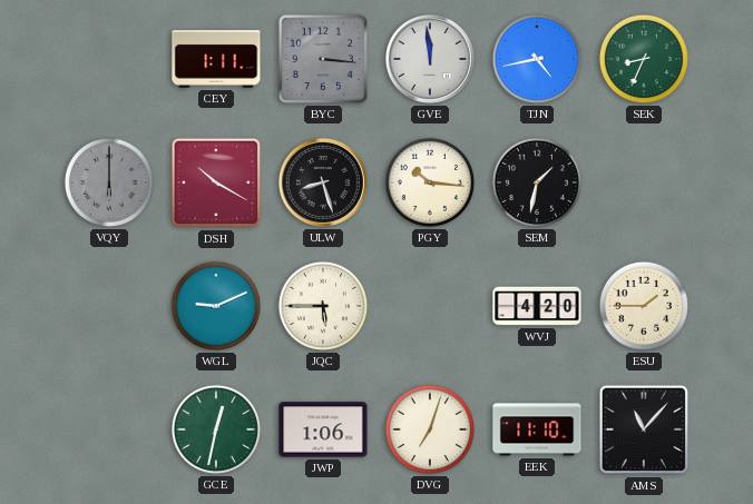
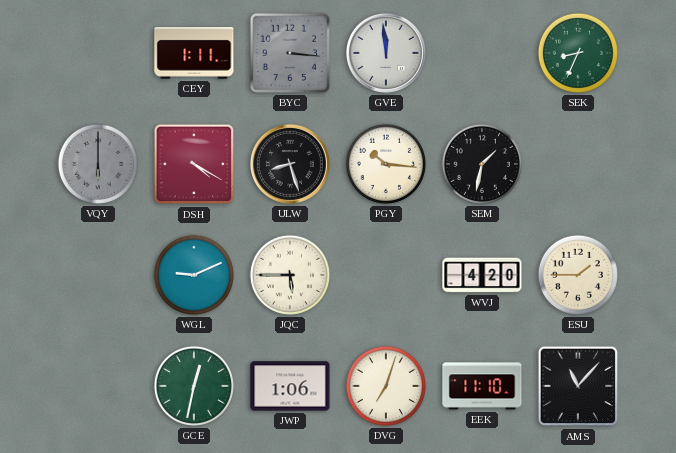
TJN: 4:43 -> none
DSH: 10:20 -> 4:20
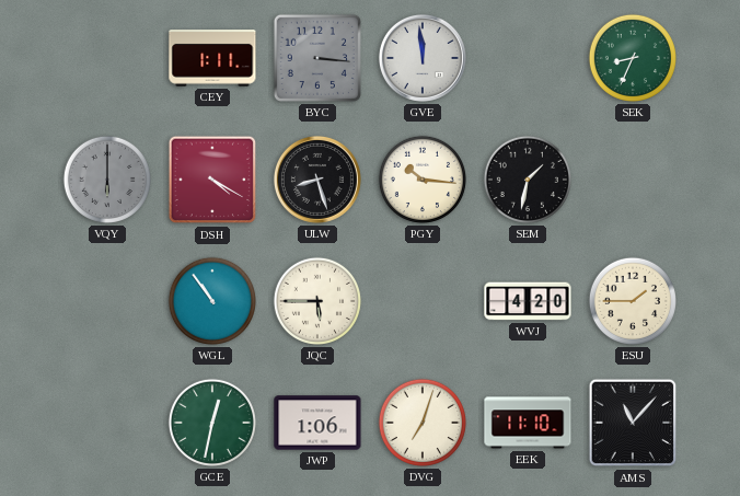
WGL: 9:11 -> 10:54
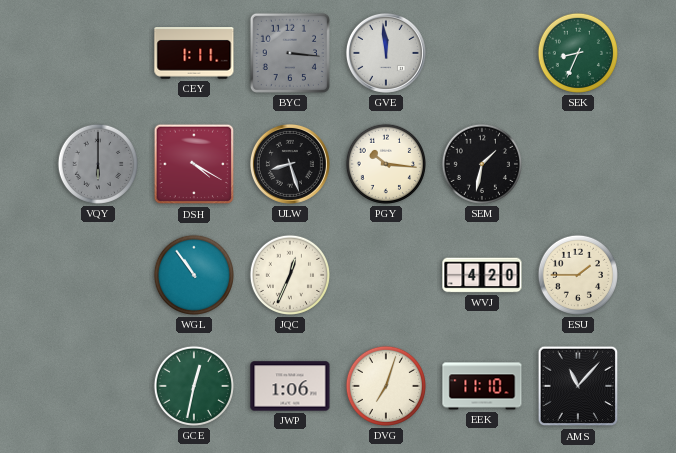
JQC: 5:45 -> 12:34
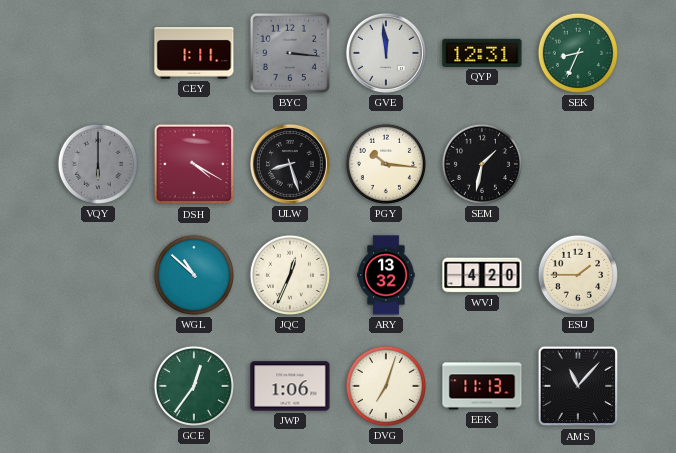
QYP: none -> 12:31
WGL: 10:54 -> 10:52
ARY: none -> 13:32
GCE: 12:32 -> 12:36
EEK: 11:10 -> 11:13
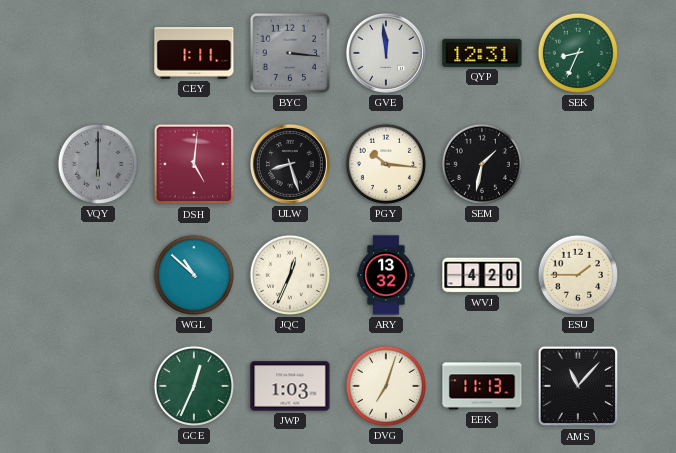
DSH: 4:20 -> 5:01
GCE: 12:36 -> 12:34
JWP: 1:06 -> 1:03
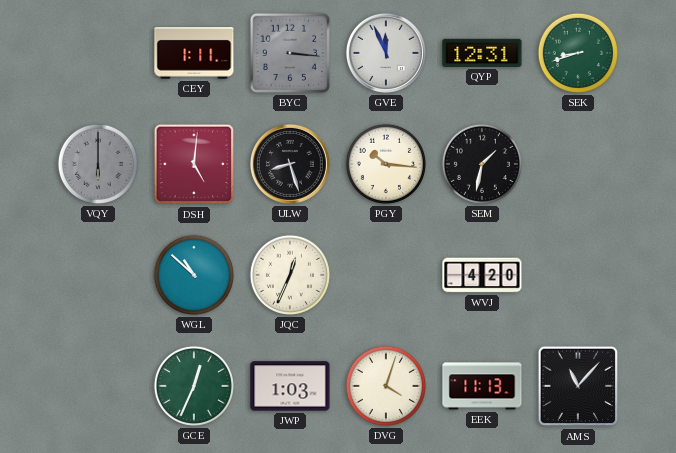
GVE: 11:59 -> 11:56
SEK: 8:34 -> 8:42
ARY: 13:32 -> none
ESU: 1:45 -> none
DVG: 7:03 -> 4:03
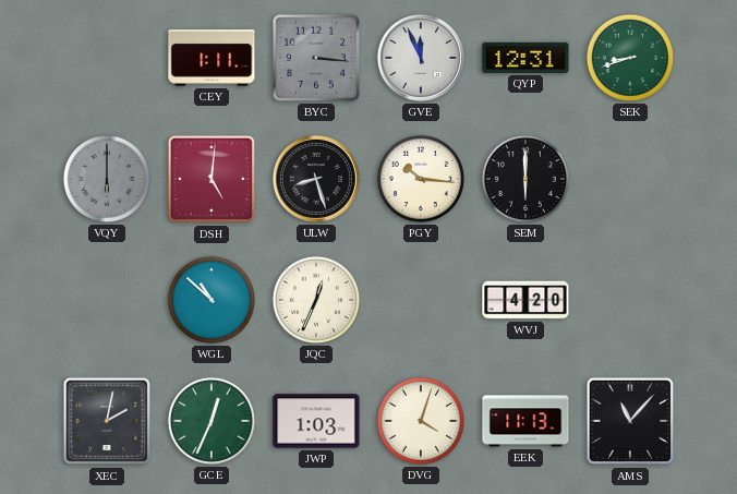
SEM: 1:32 -> 6:00
XEC: none -> 2:02
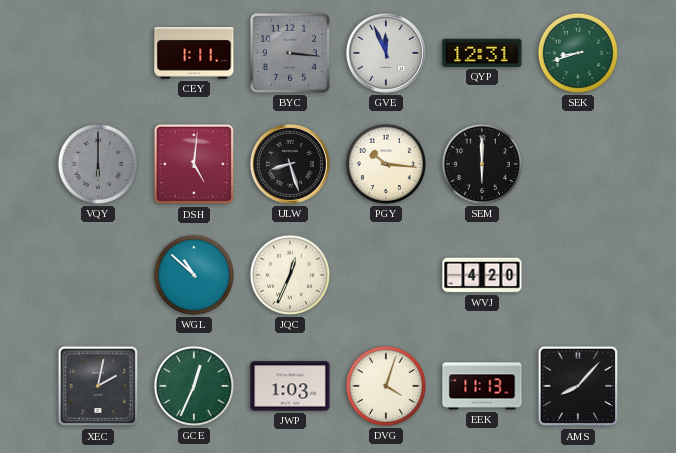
AMS: 11:07 -> 8:07
